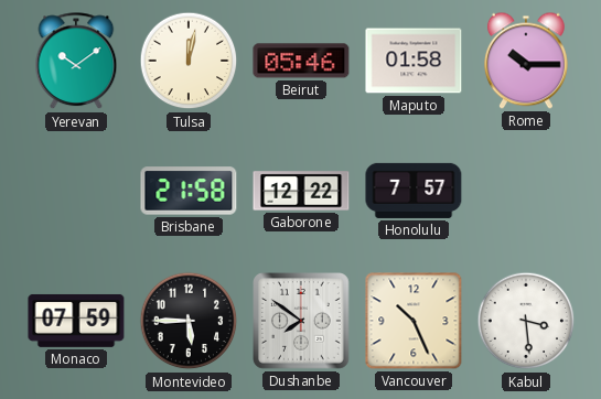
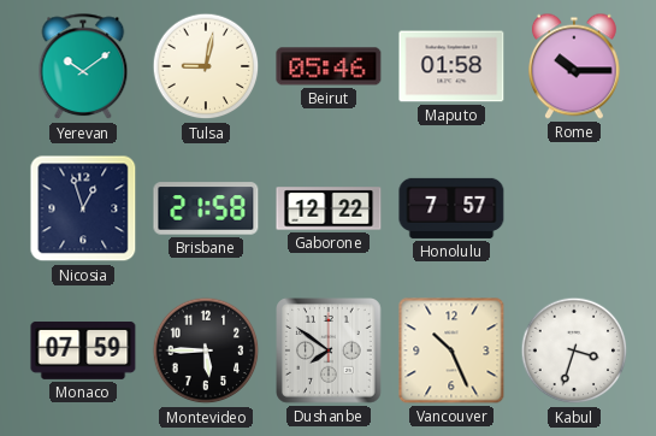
Tulsa: 12:02 -> 9:02
Nicosia: none -> 12:57
Kabul: 3:29 -> 3:33
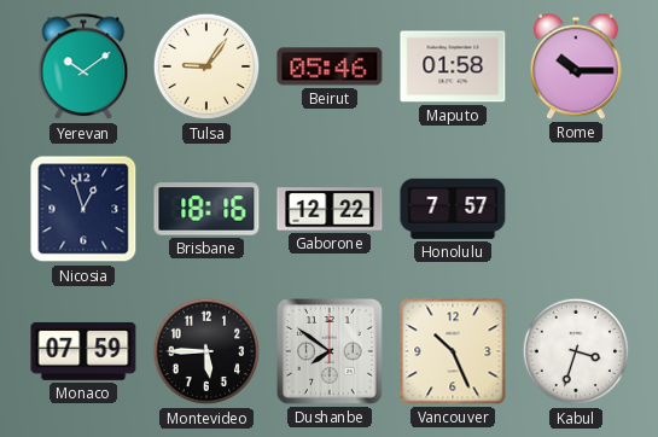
Tulsa: 9:02 -> 9:06
Brisbane: 21:58 -> 18:16
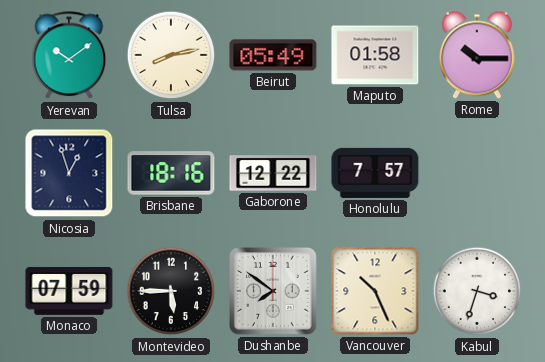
Tulsa: 9:06 -> 8:13
Beirut: 05:46 -> 05:49
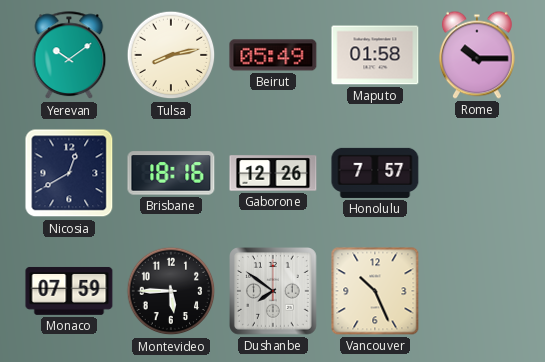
Nicosia: 12:57 -> 12:40
Gaborone: 12:22 -> 12:26
Kabul: 3:33 -> none
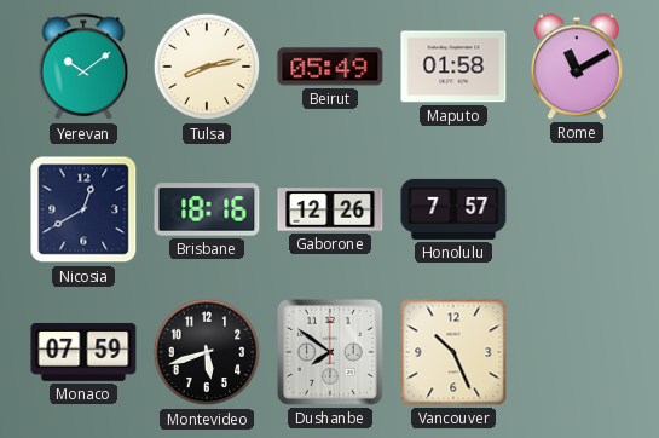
Rome: 10:15 -> 11:10
Montevideo: 5:45 -> 5:42
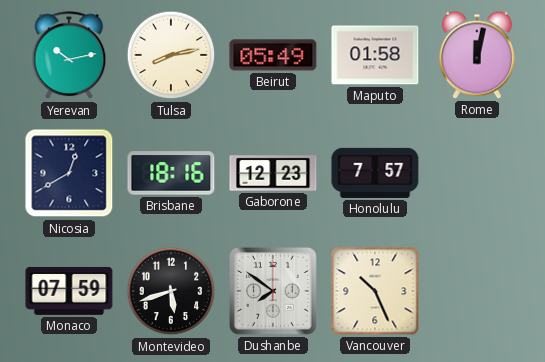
Yerevan: 10:09 -> 10:13
Rome: 11:10 -> 12:02
Gaborone: 12:26 -> 12:23
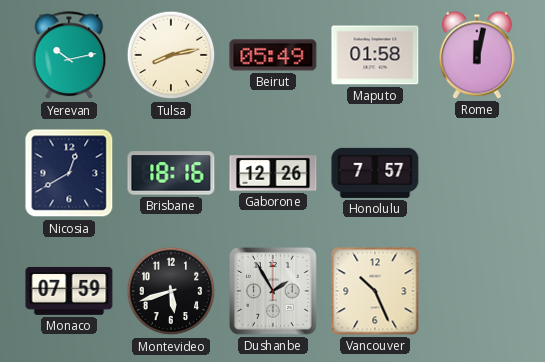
Gaborone: 12:23 -> 12:26
Dushanbe: 7:51 -> 1:55
